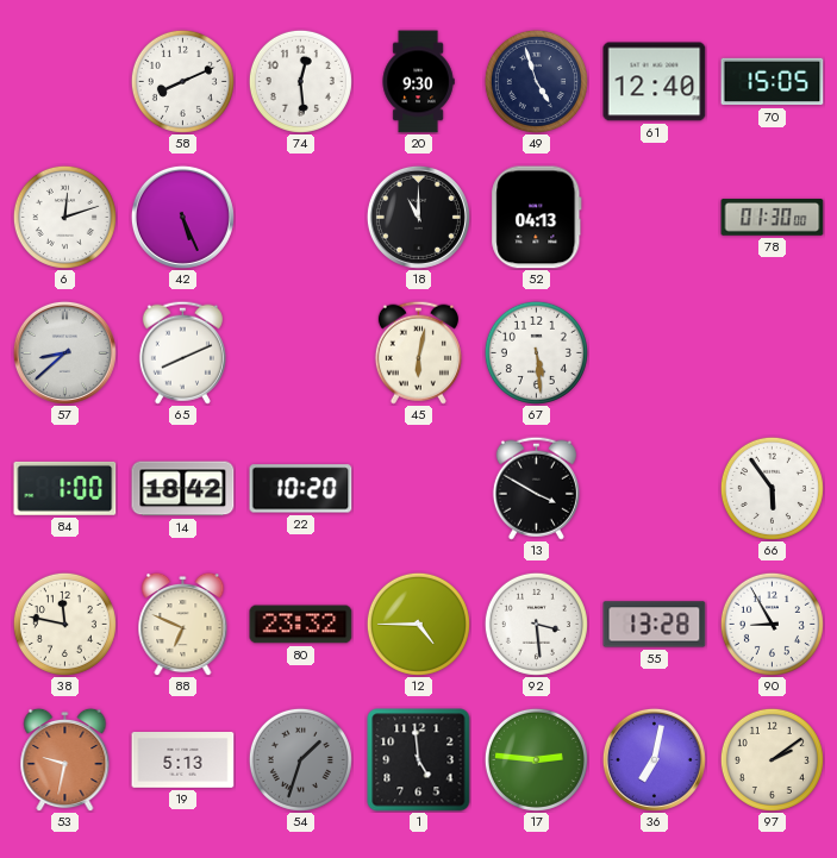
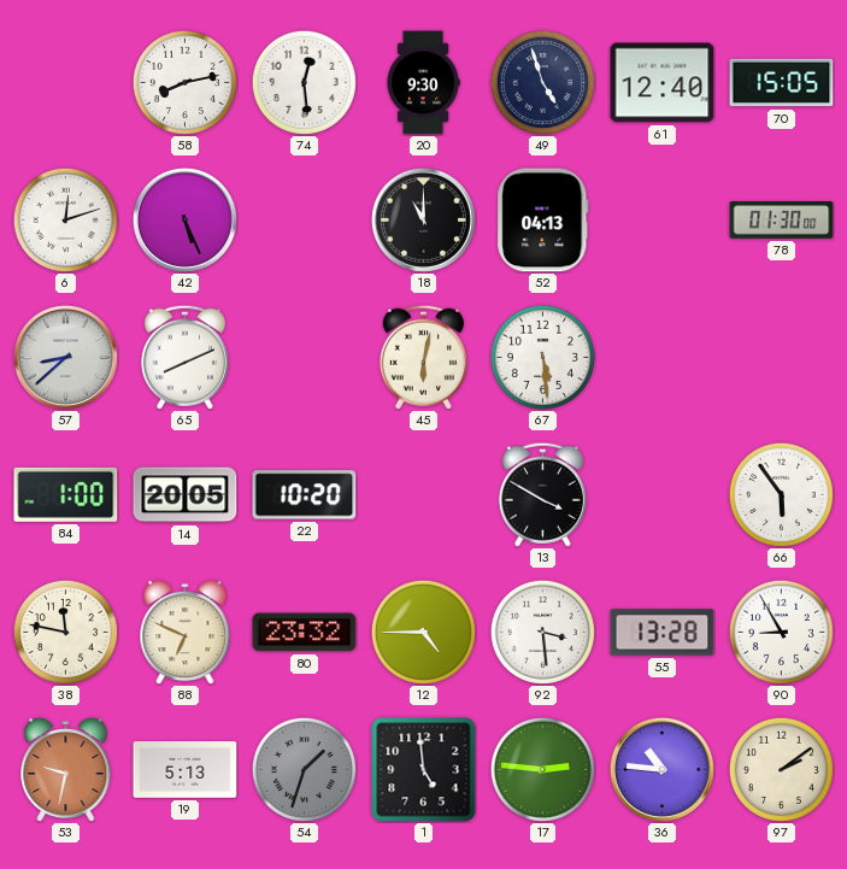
58: 8:11 -> 8:13
14: 18:42 -> 20:05
36: 7:02 -> 10:46
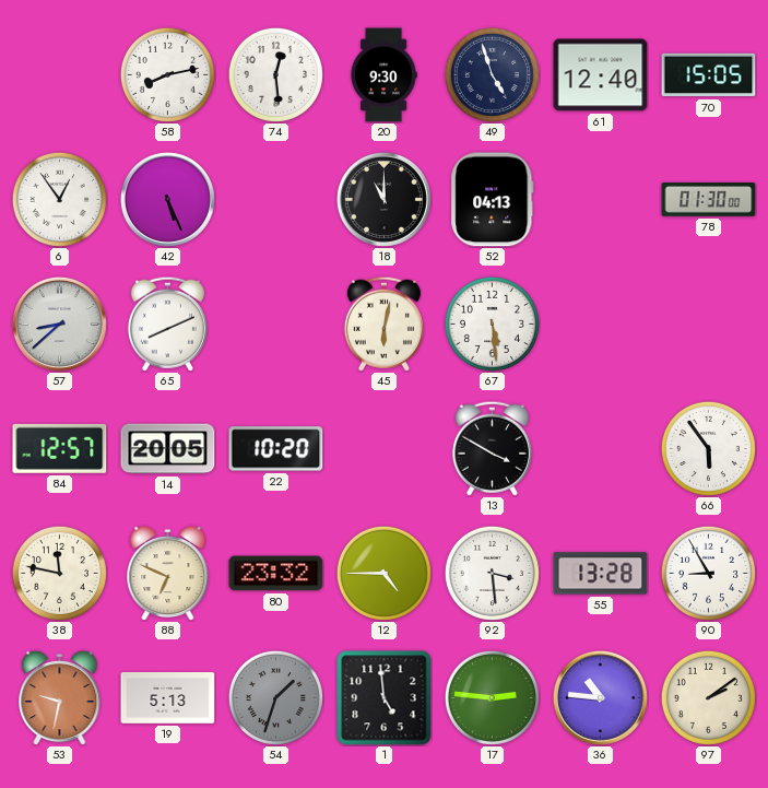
6: 12:12 -> 12:54
84: 1:00 -> 12:57
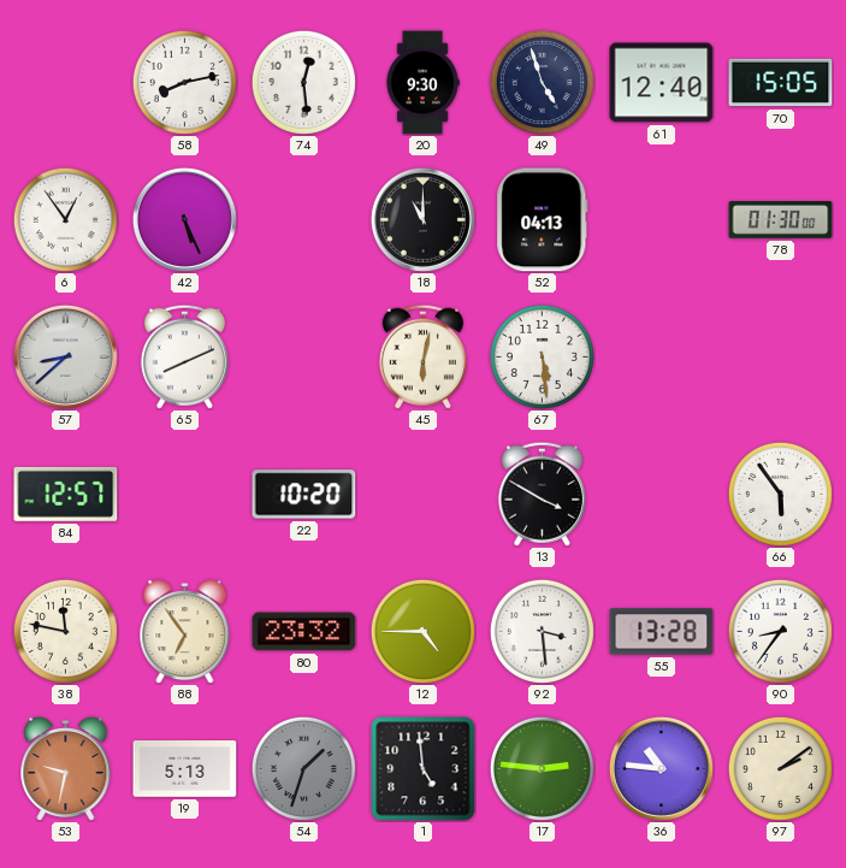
14: 20:05 -> none
88: 6:49 -> 6:54
90: 8:55 -> 8:36
